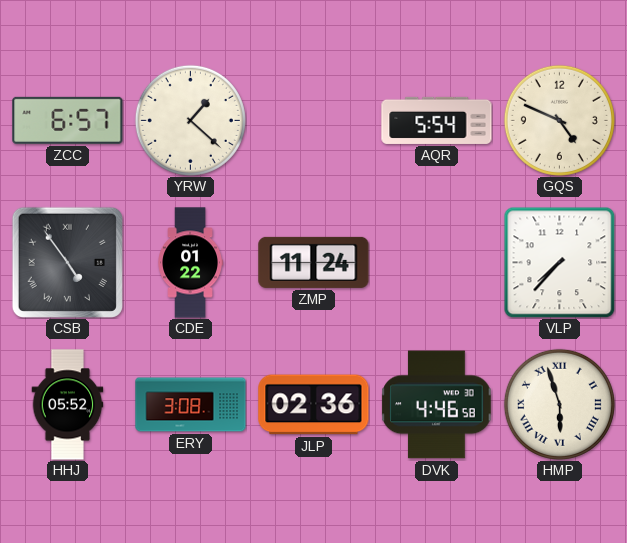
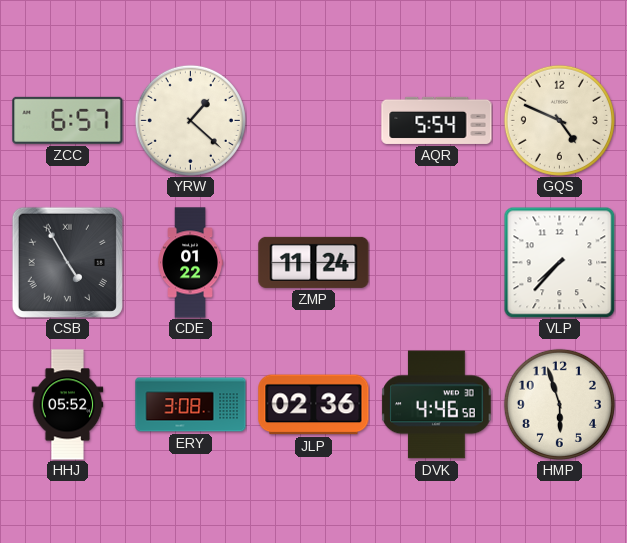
CSB: 4:54 -> 4:55
HMP numerals: Roman -> Arabic
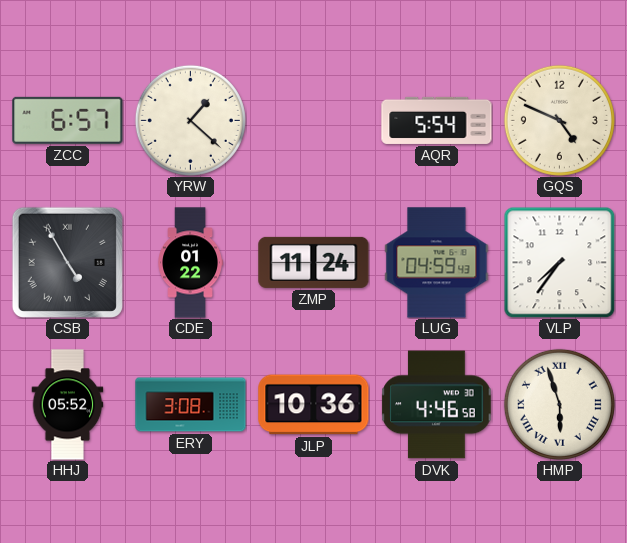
LUG: none -> 04:59
VLP: 7:37 -> 7:36
JLP: 02:36 -> 10:36
HMP numerals: Arabic -> Roman
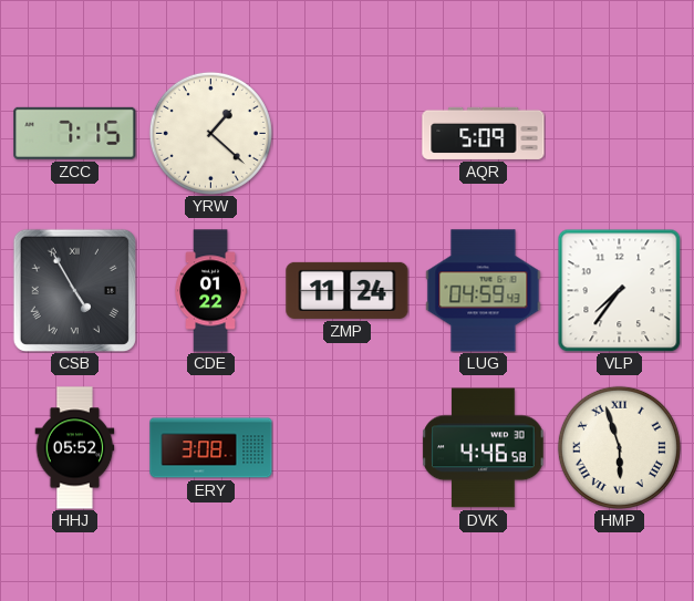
ZCC: 6:57 -> 7:15
AQR: 5:54 -> 5:09
GQS: 4:49 -> none
JLP: 10:36 -> none
